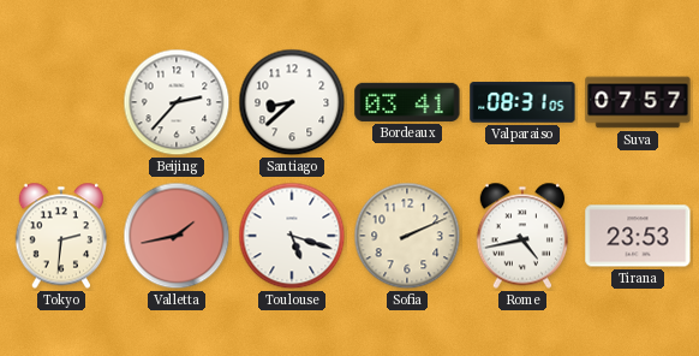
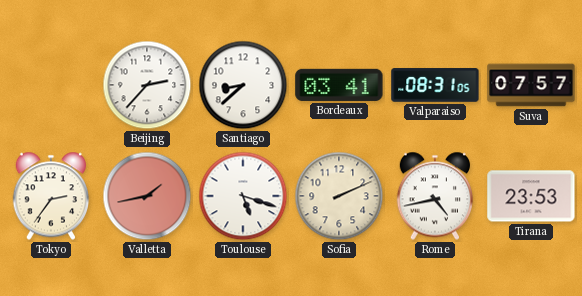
Tokyo: 2:31 -> 2:36
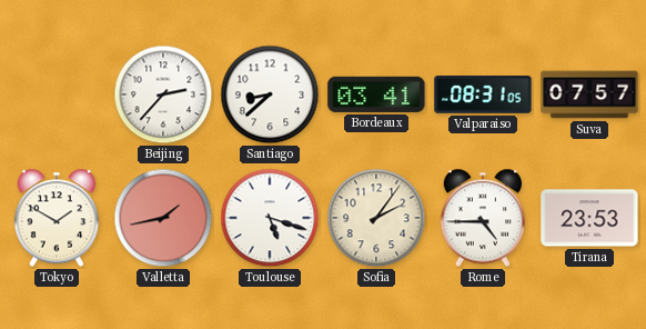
Tokyo: 2:36 -> 1:50
Sofia: 2:11 -> 2:06
Rome: 4:43 -> 4:45
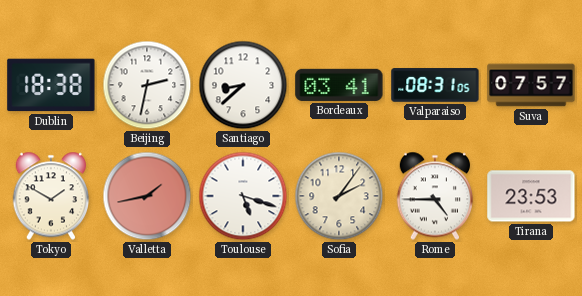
Dublin: none -> 18:38
Beijing: 2:37 -> 2:32
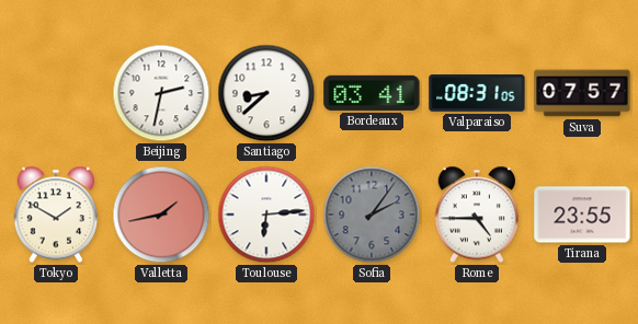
Dublin: 18:38 -> none
Toulouse: 5:18 -> 6:14
Sofia dial: cream -> grey
Tirana: 23:53 -> 23:55
